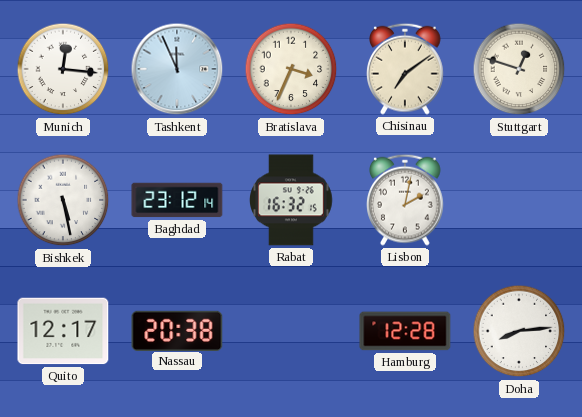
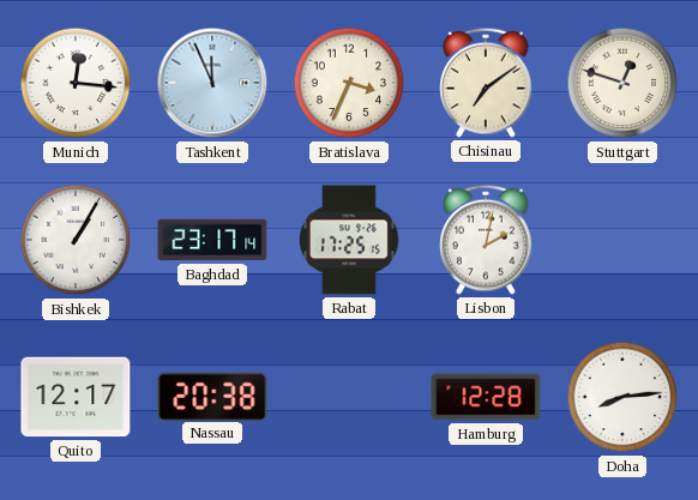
Bishkek: 5:28 -> 1:05
Baghdad: 23:12 -> 23:17
Rabat: 16:32 -> 17:25
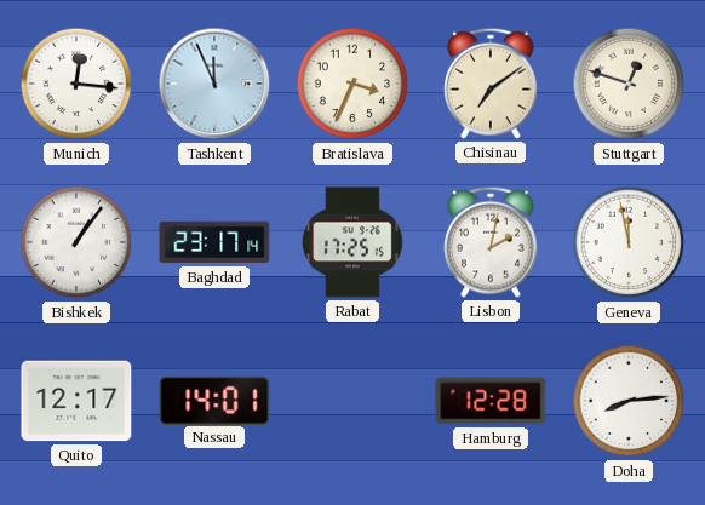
Bishkek: 1:05 -> 1:06
Geneva: none -> 11:58
Nassau: 20:38 -> 14:01
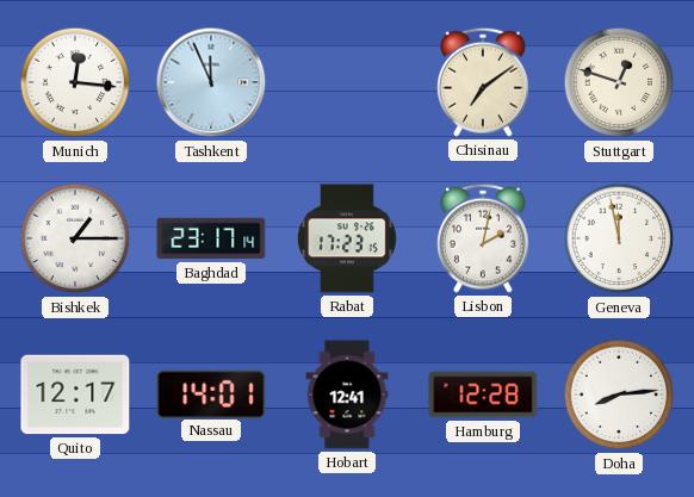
Bratislava: 3:34 -> none
Bishkek: 1:06 -> 1:15
Rabat: 17:25 -> 17:23
Hobart: none -> 12:41
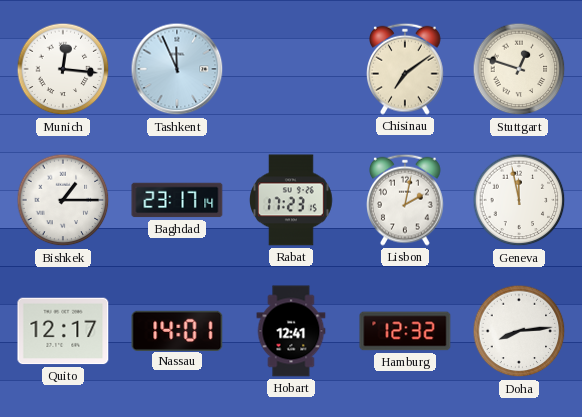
Hamburg: 12:28 -> 12:32
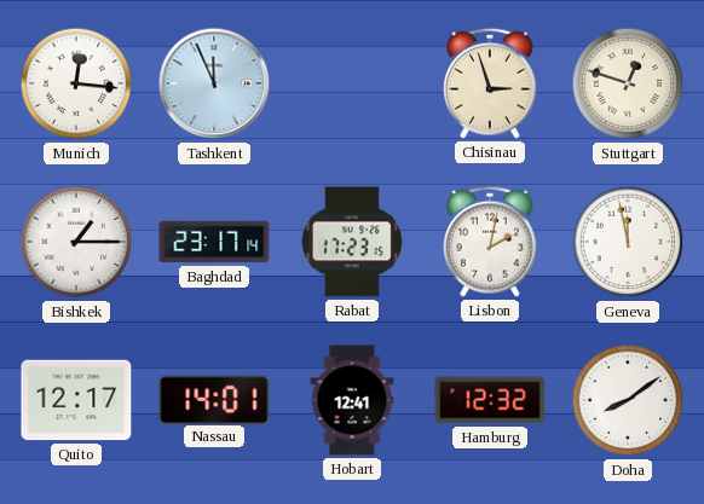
Chisinau: 7:09 -> 2:57
Doha: 8:14 -> 8:09
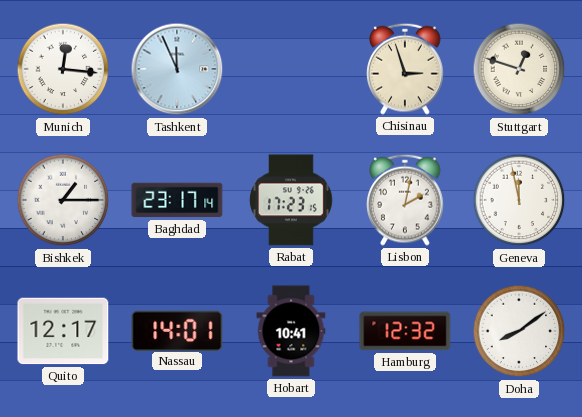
Hobart: 12:41 -> 10:41
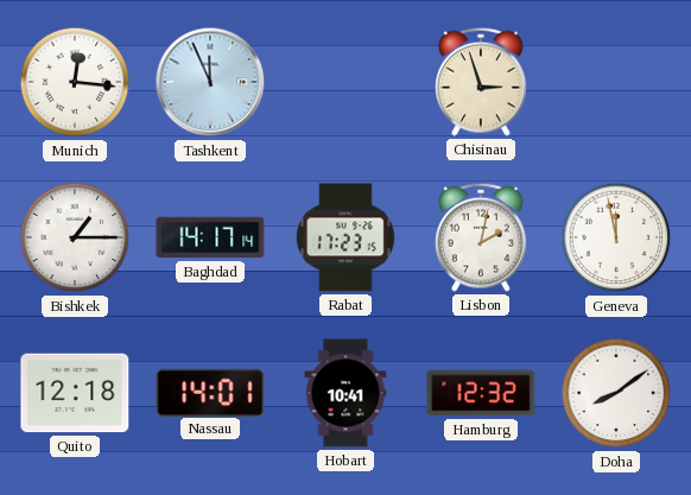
Stuttgart: 12:48 -> none
Baghdad: 23:17 -> 14:17
Quito: 12:17 -> 12:18
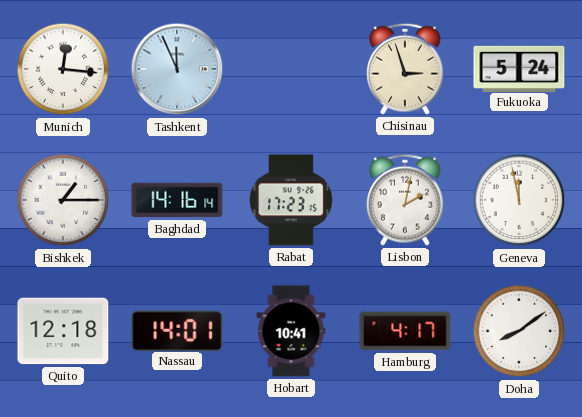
Fukuoka: none -> 5:24
Baghdad: 14:17 -> 14:16
Hamburg: 12:32 -> 4:17
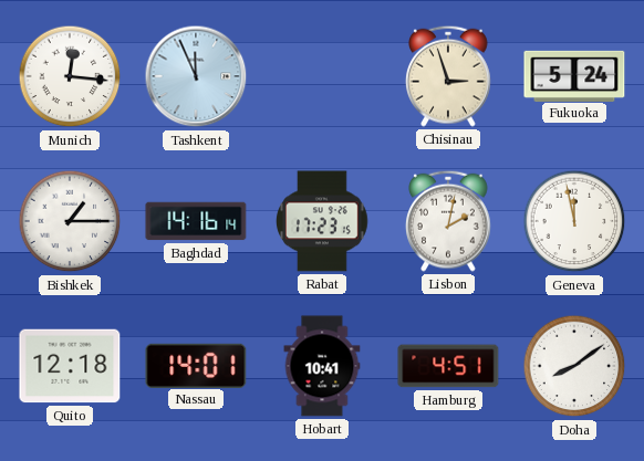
Hamburg: 4:17 -> 4:51
